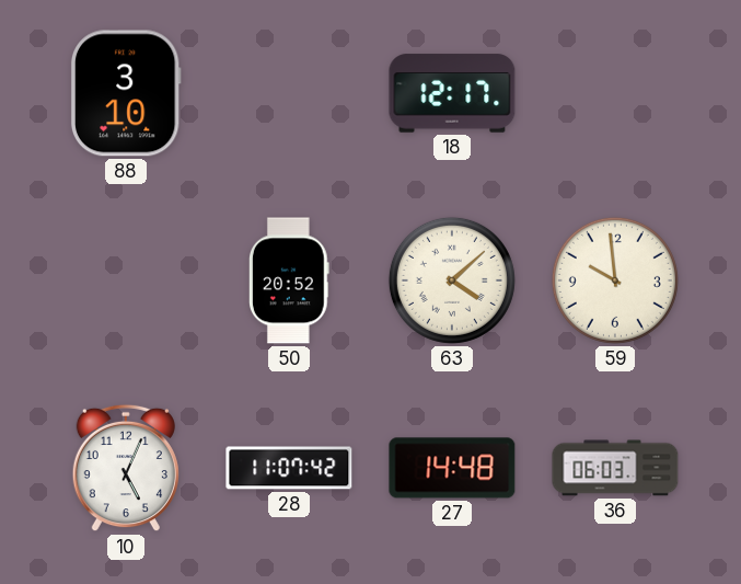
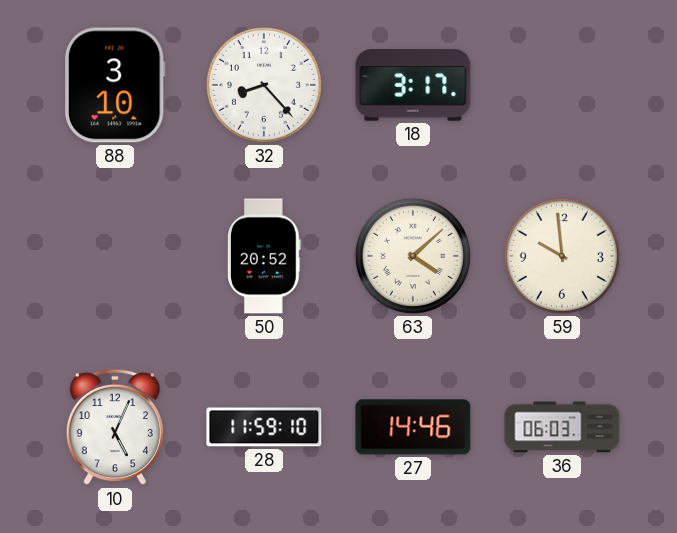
32: none -> 8:23
18: 12:17 -> 3:17
28: 11:07 -> 11:59
27: 14:48 -> 14:46
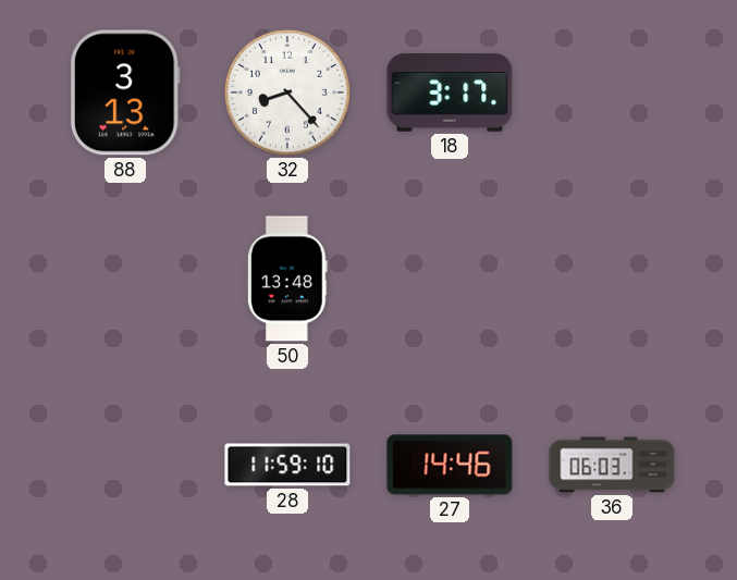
88: 3:10 -> 3:13
50: 20:52 -> 13:48
63: 4:08 -> none
59: 9:59 -> none
10: 5:04 -> none
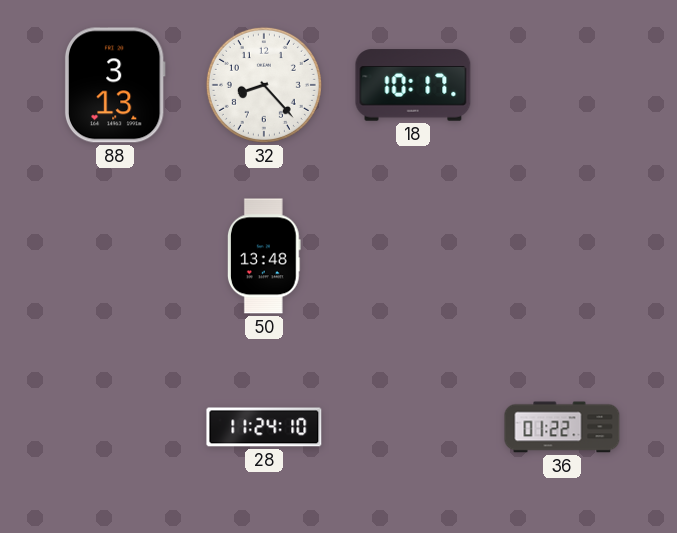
18: 3:17 -> 10:17
28: 11:59 -> 11:24
27: 14:46 -> none
36: 06:03 -> 01:22
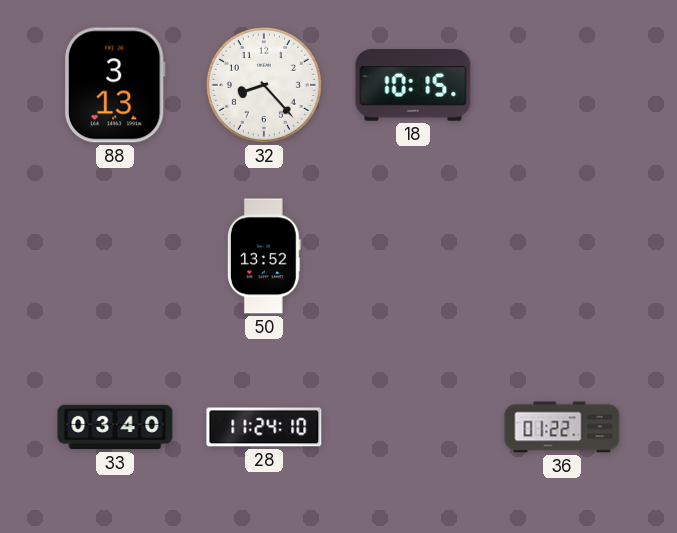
18: 10:17 -> 10:15
50: 13:48 -> 13:52
33: none -> 03:40
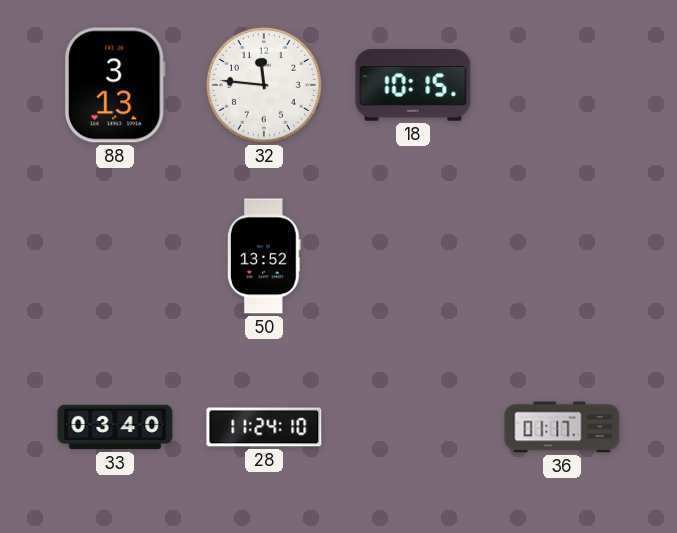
32: 8:23 -> 11:46
36: 01:22 -> 01:17
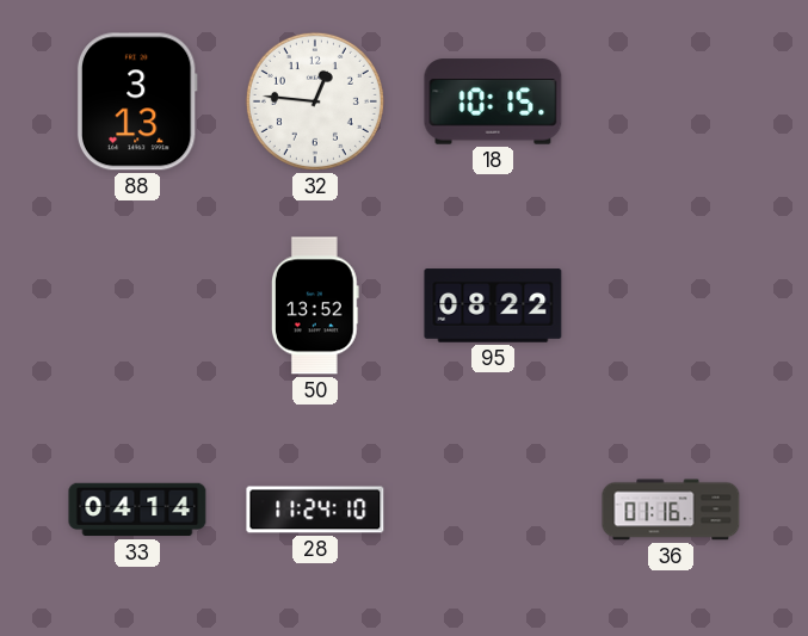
32: 11:46 -> 12:46
95: none -> 08:22
33: 03:40 -> 04:14
36: 01:17 -> 01:16
